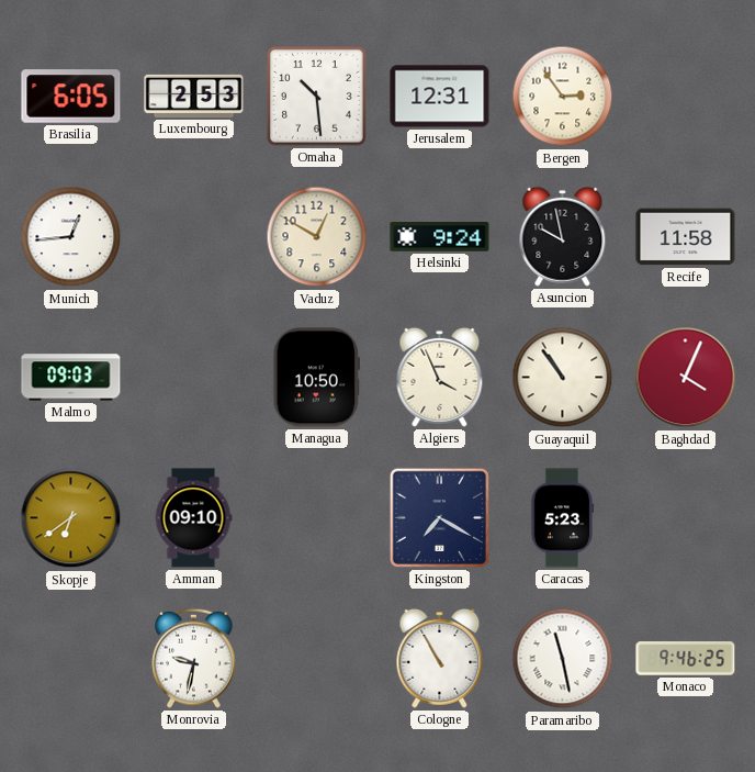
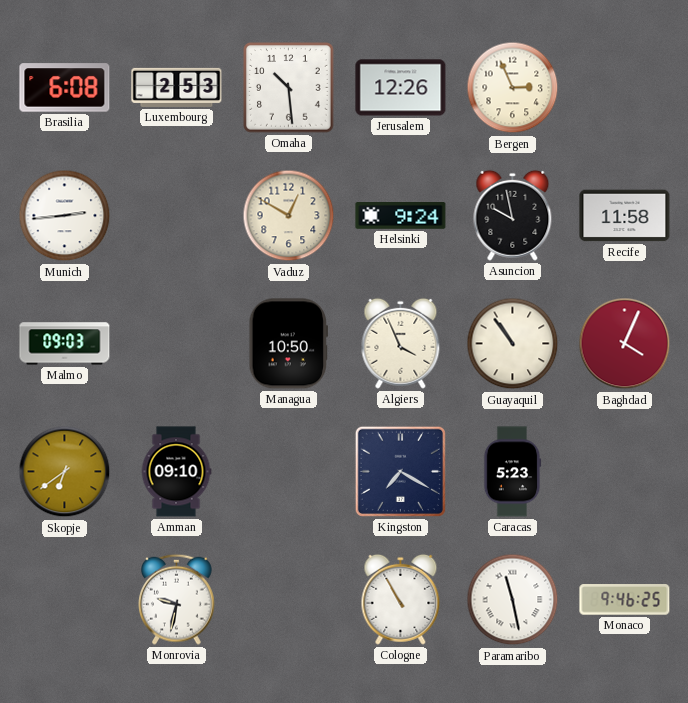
Brasilia: 6:05 -> 6:08
Jerusalem: 12:31 -> 12:26
Bergen: 2:54 -> 2:56
Munich: 12:44 -> 2:44
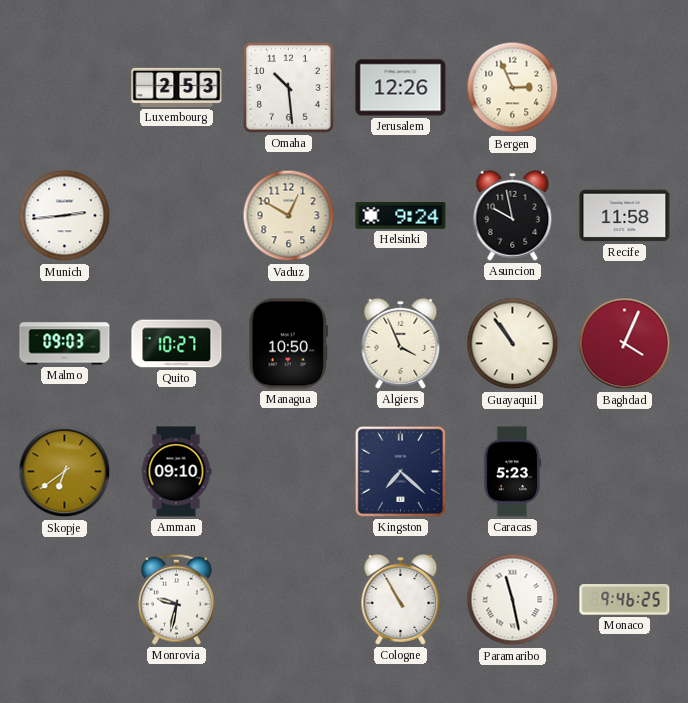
Brasilia: 6:08 -> none
Quito: none -> 10:27
Kingston: 7:20 -> 7:22
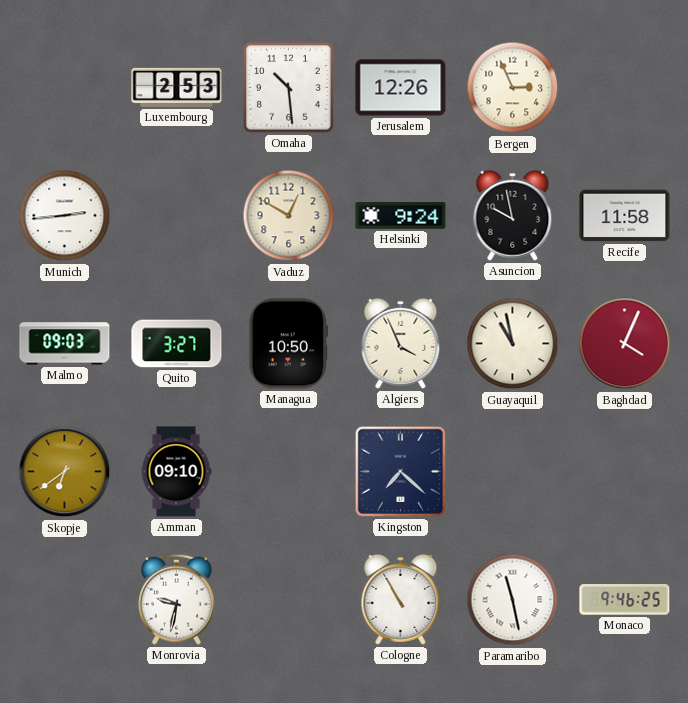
Quito: 10:27 -> 3:27
Guayaquil: 10:54 -> 10:58
Caracas: 5:23 -> none
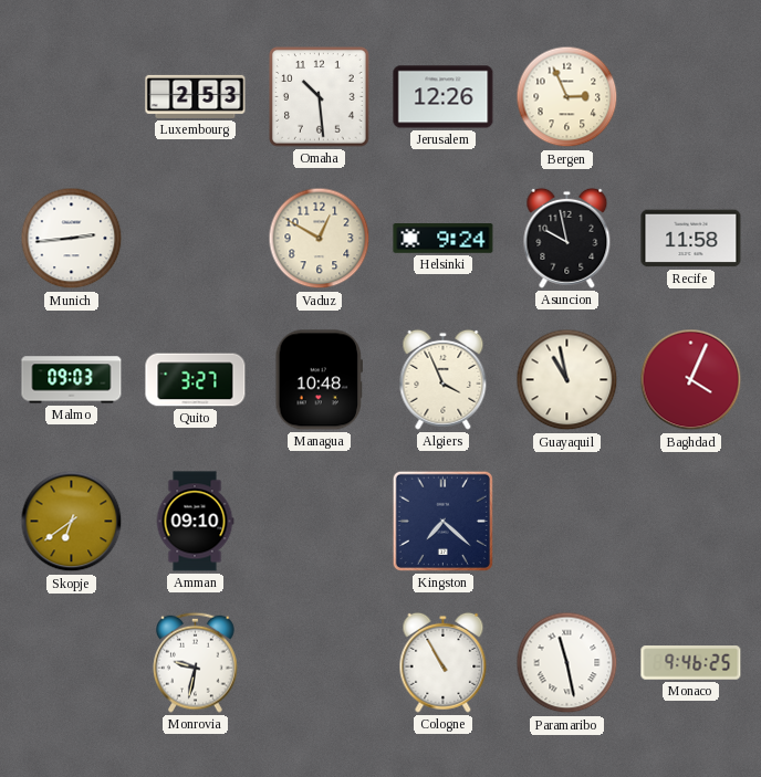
Managua: 10:50 -> 10:48
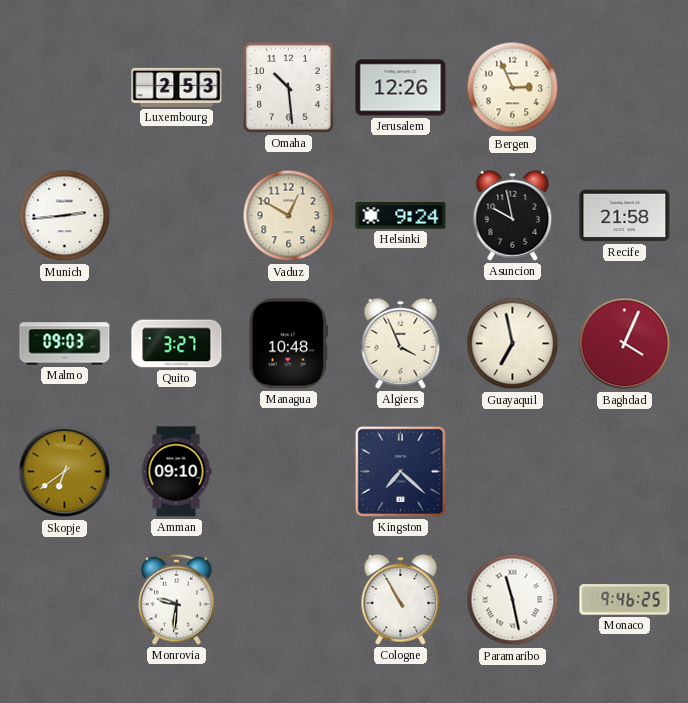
Recife: 11:58 -> 21:58
Guayaquil: 10:58 -> 6:58
Monrovia: 9:32 -> 9:31
